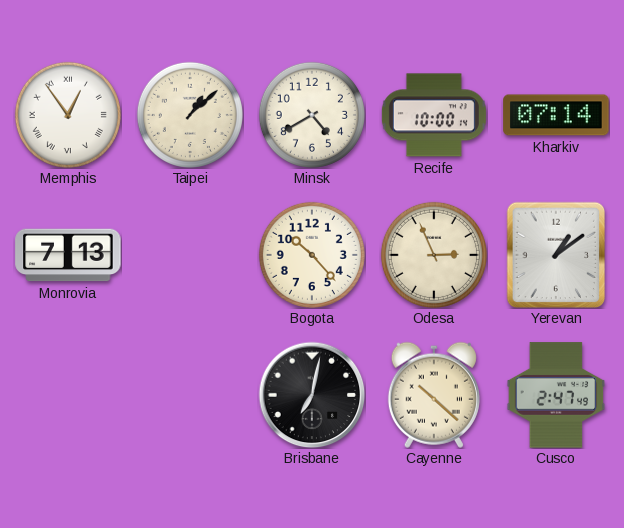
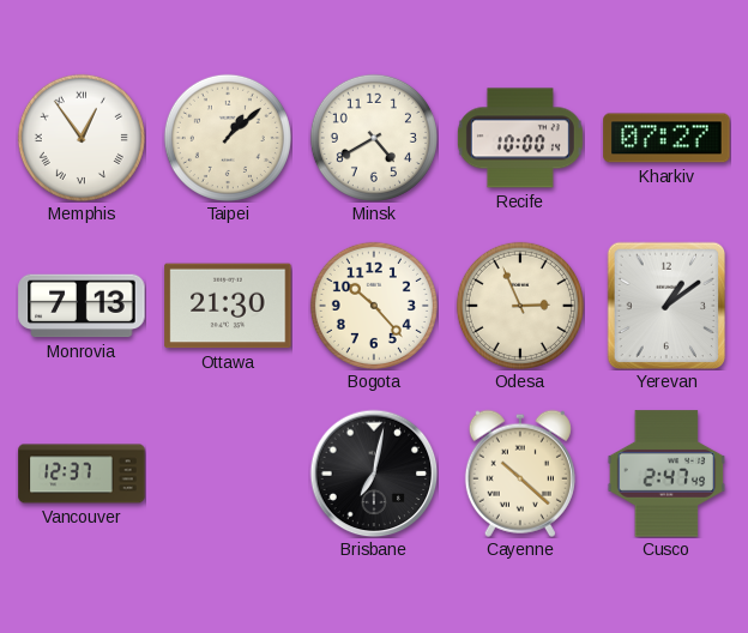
Kharkiv: 07:14 -> 07:27
Ottawa: none -> 21:30
Vancouver: none -> 12:37
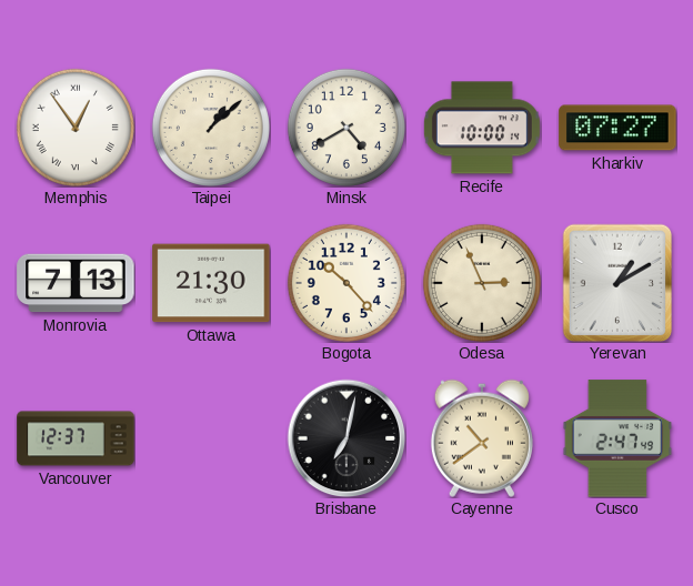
Yerevan: 1:09 -> 1:10
Cayenne: 10:22 -> 10:39
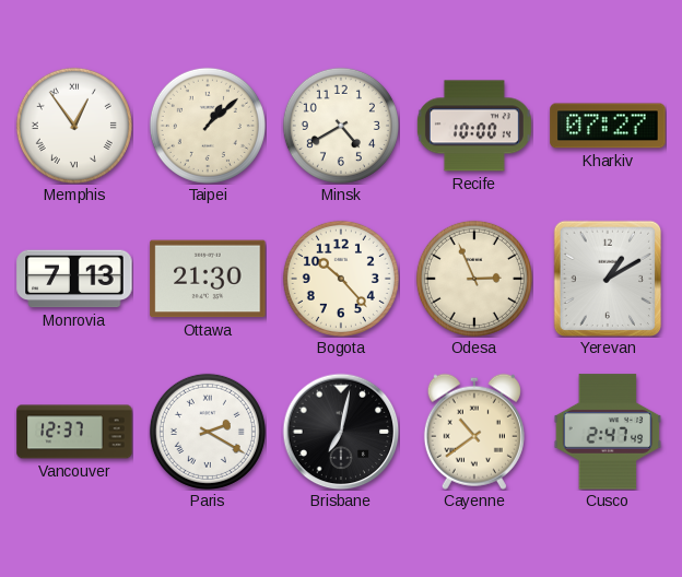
Paris: none -> 2:20
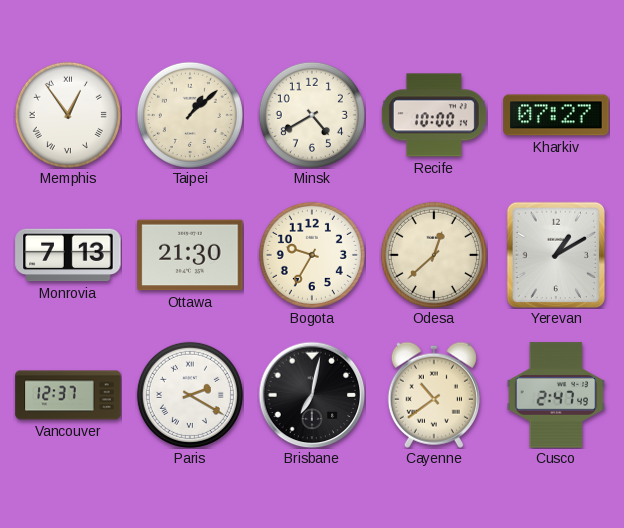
Bogota: 10:23 -> 9:35
Odesa: 2:56 -> 12:38
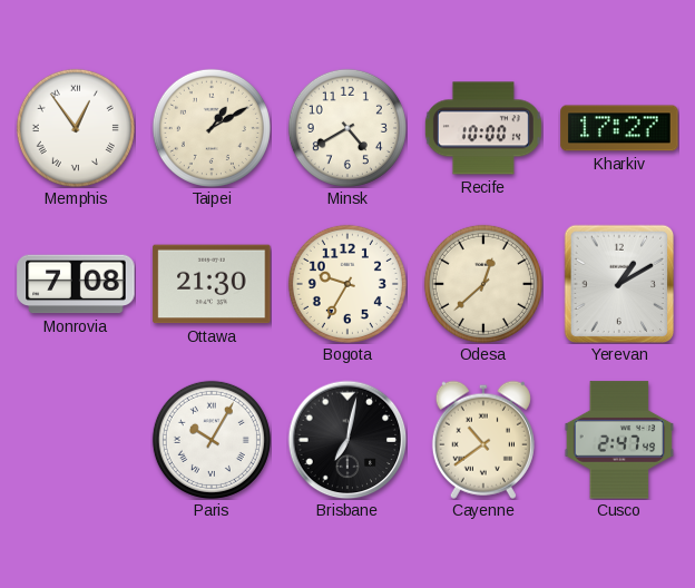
Taipei: 1:08 -> 1:10
Kharkiv: 07:27 -> 17:27
Monrovia: 7:13 -> 7:08
Vancouver: 12:37 -> none
Paris: 2:20 -> 10:05
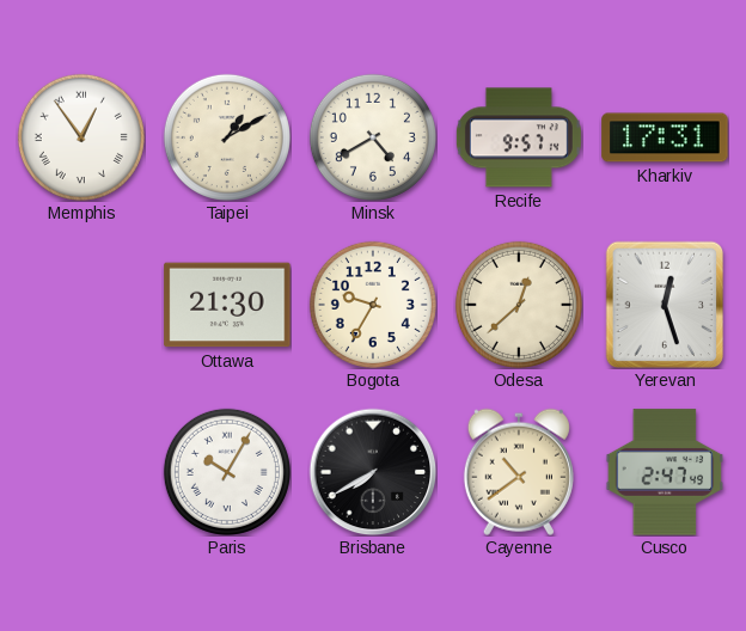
Recife: 10:00 -> 9:57
Kharkiv: 17:27 -> 17:31
Monrovia: 7:08 -> none
Yerevan: 1:10 -> 12:27
Brisbane: 7:02 -> 7:40
